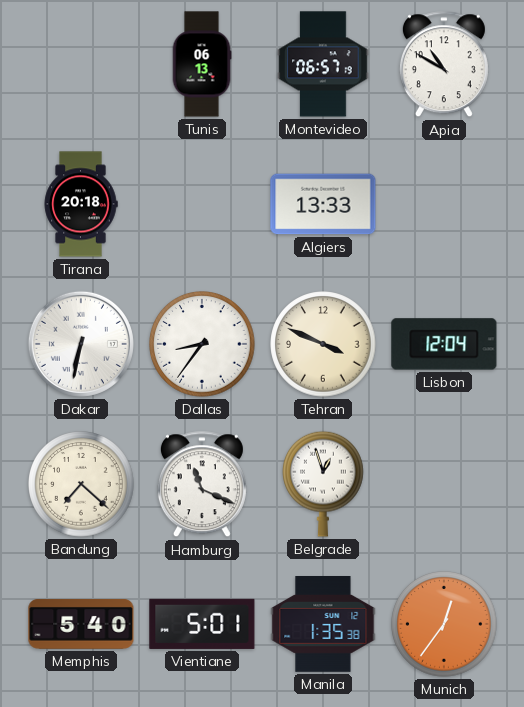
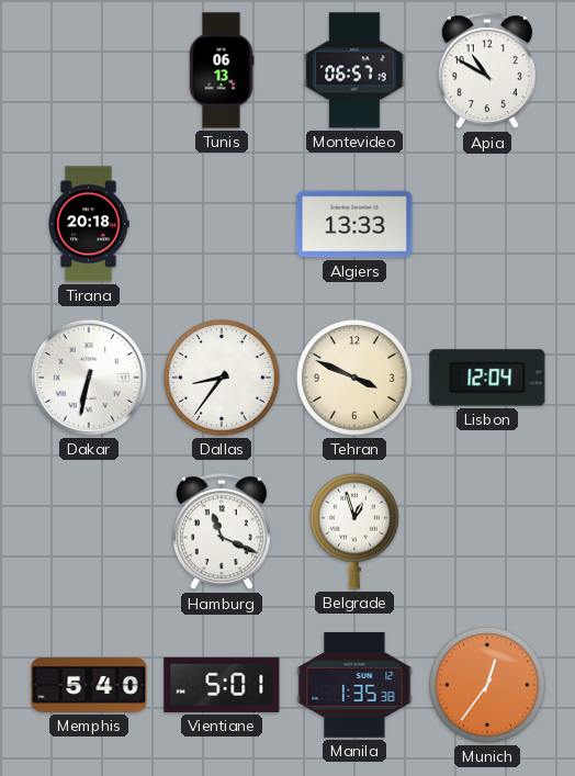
Bandung: 7:22 -> none
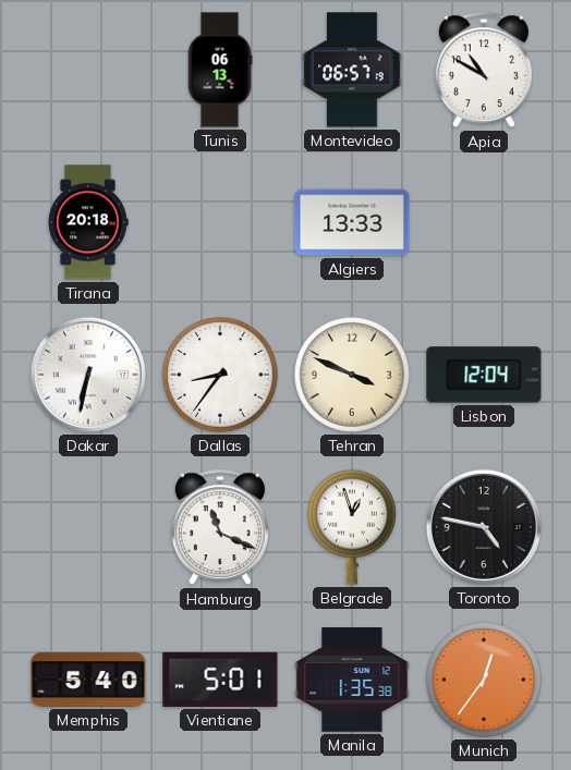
Toronto: none -> 4:47
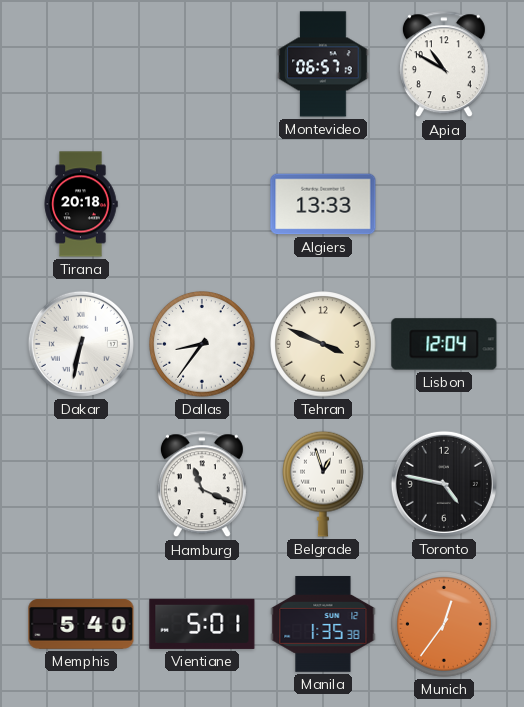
Tunis: 06:13 -> none
